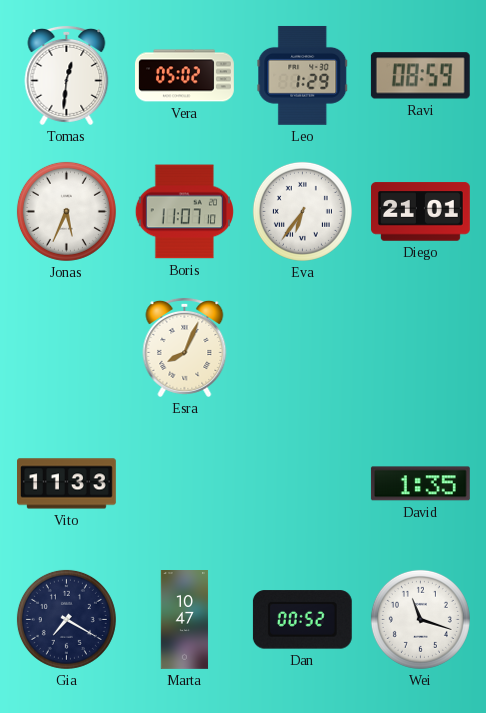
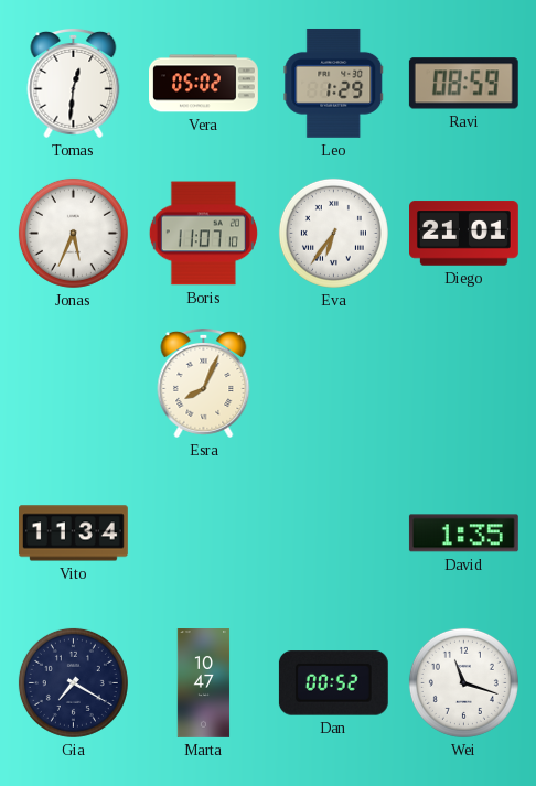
Vito: 11:33 -> 11:34
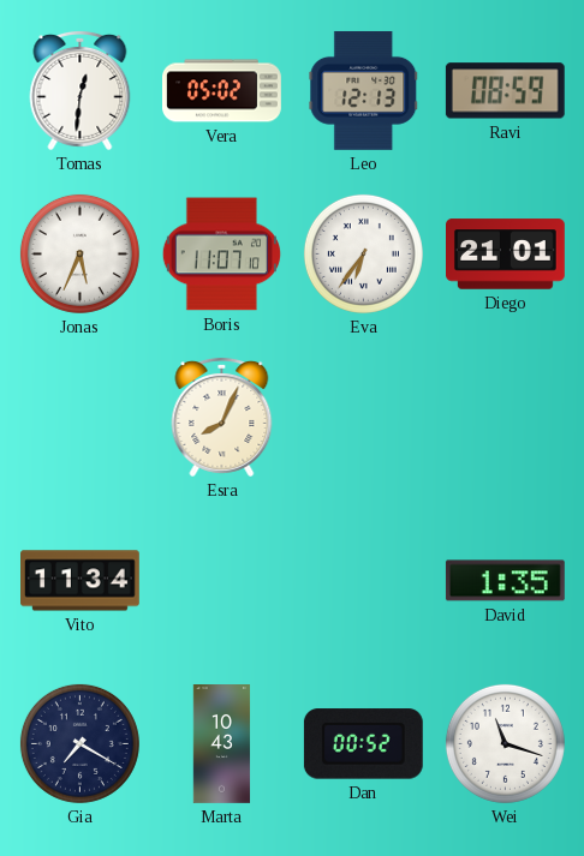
Leo: 1:29 -> 12:13
Marta: 10:47 -> 10:43
